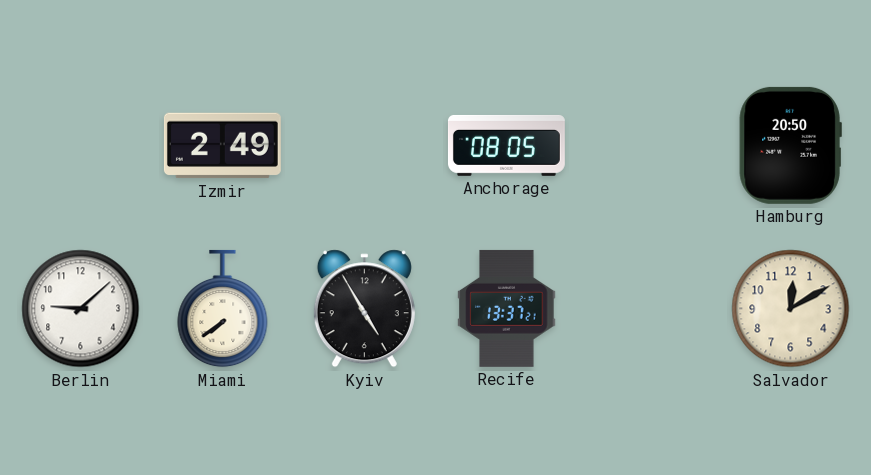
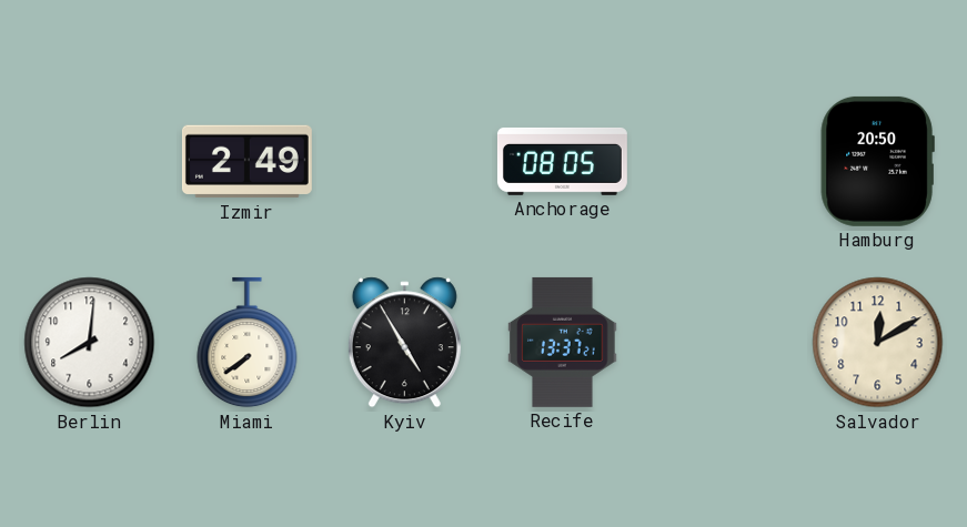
Berlin: 9:08 -> 8:01
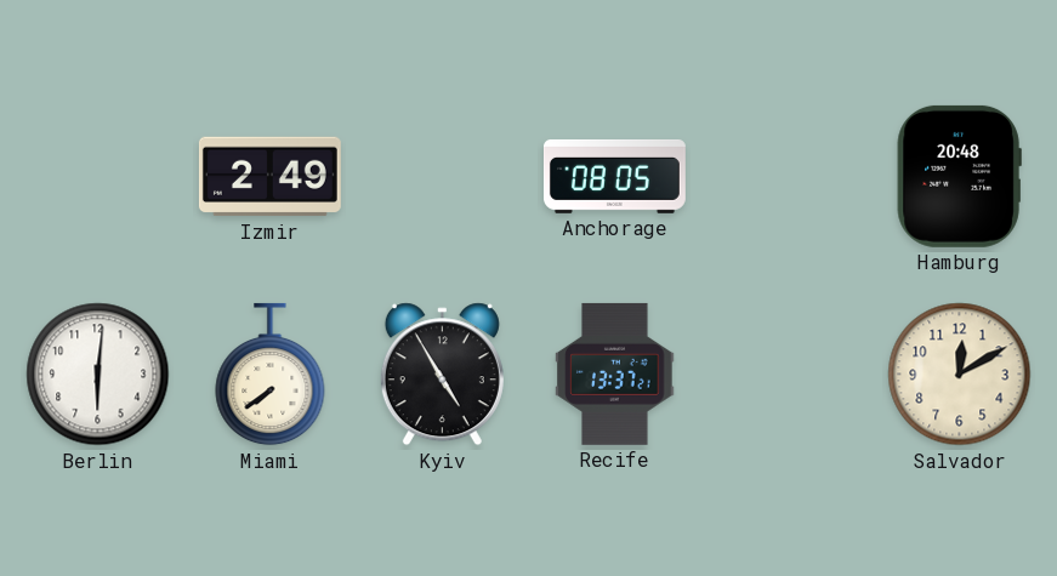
Hamburg: 20:50 -> 20:48
Berlin: 8:01 -> 6:01
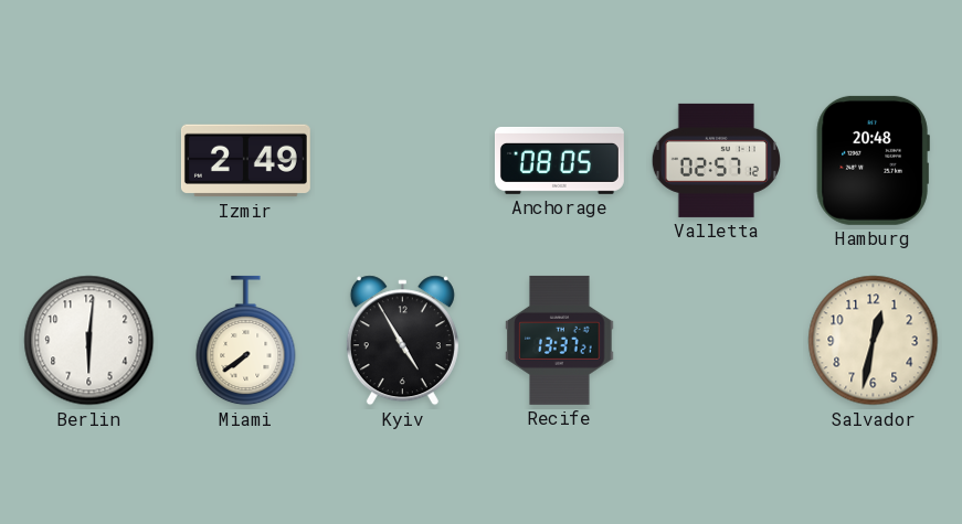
Valletta: none -> 02:57
Salvador: 12:10 -> 12:32
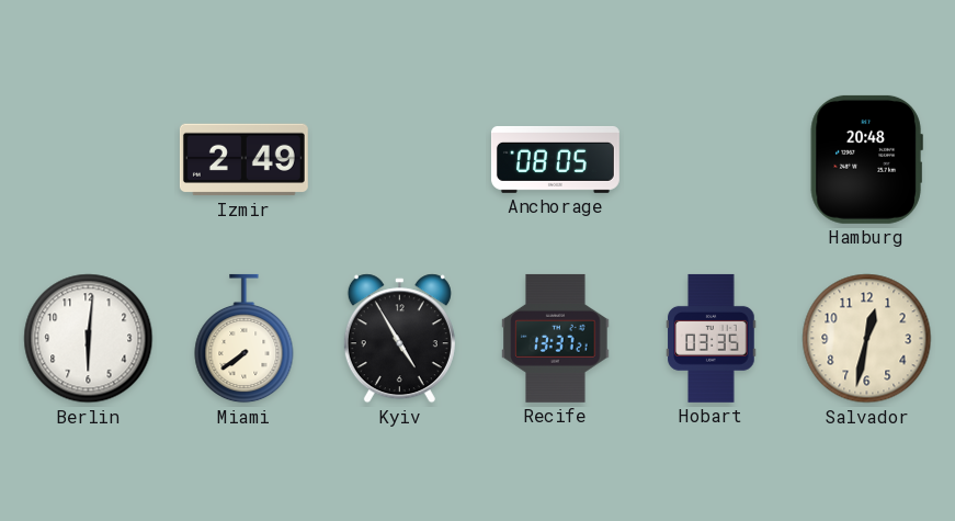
Valletta: 02:57 -> none
Hobart: none -> 03:35
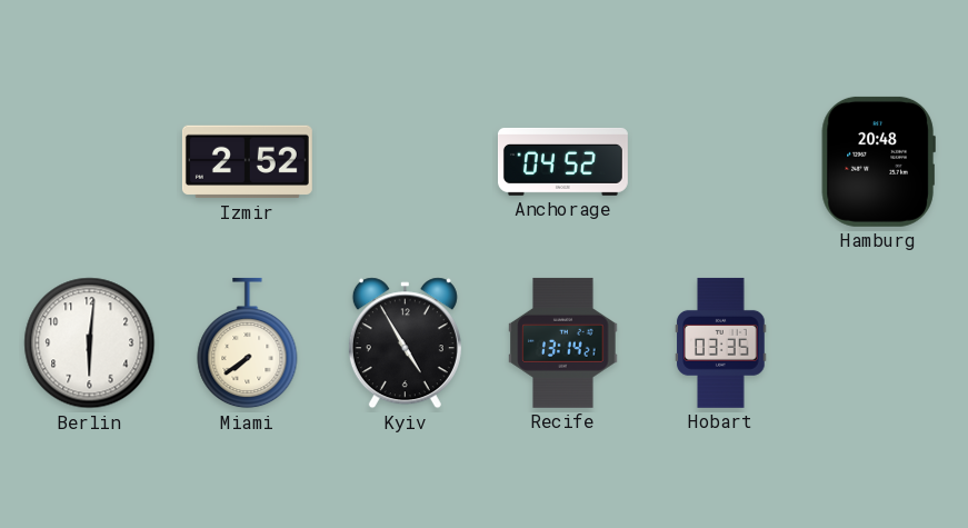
Izmir: 2:49 -> 2:52
Anchorage: 08:05 -> 04:52
Recife: 13:37 -> 13:14
Salvador: 12:32 -> none
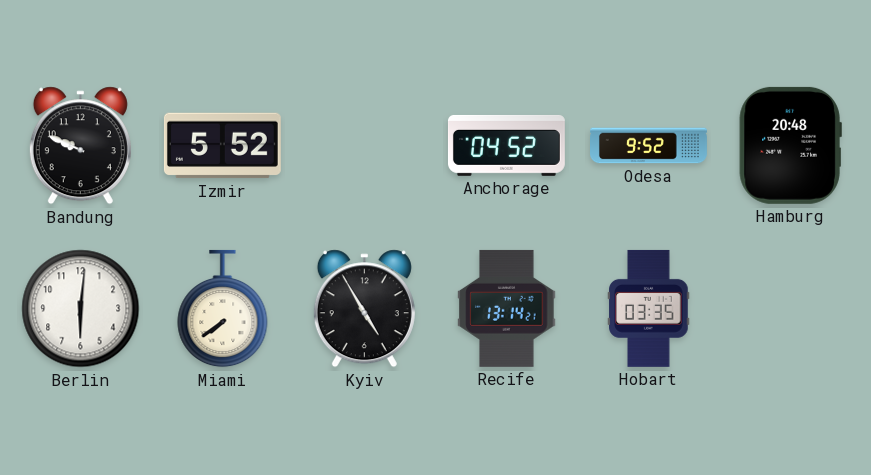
Bandung: none -> 9:49
Izmir: 2:52 -> 5:52
Odesa: none -> 9:52
